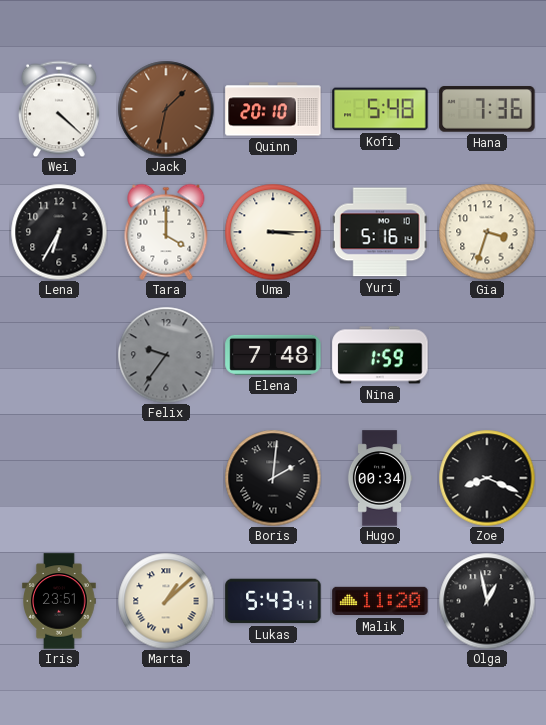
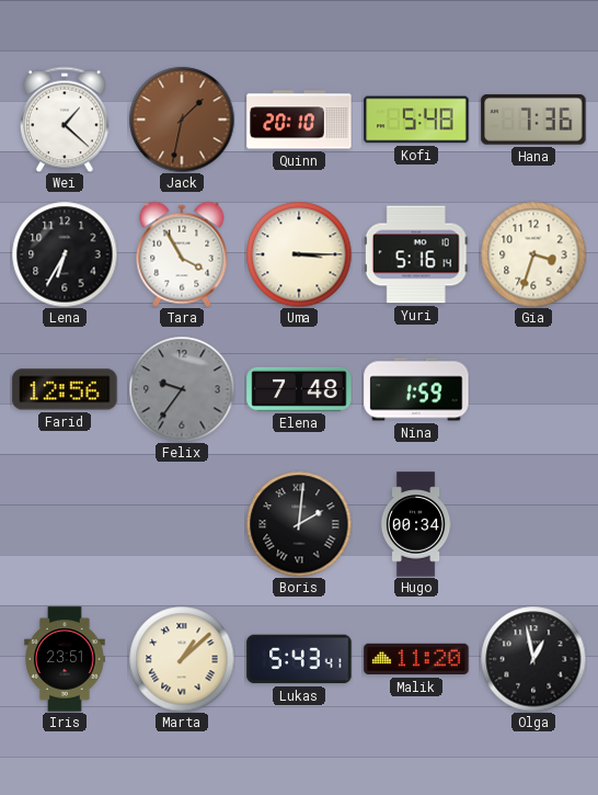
Wei: 4:22 -> 1:22
Tara: 4:00 -> 3:55
Farid: none -> 12:56
Zoe: 8:19 -> none
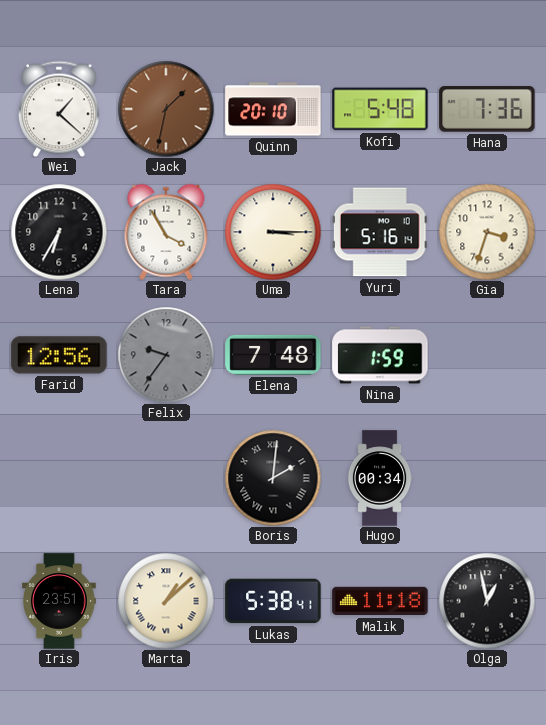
Lukas: 5:43 -> 5:38
Malik: 11:20 -> 11:18
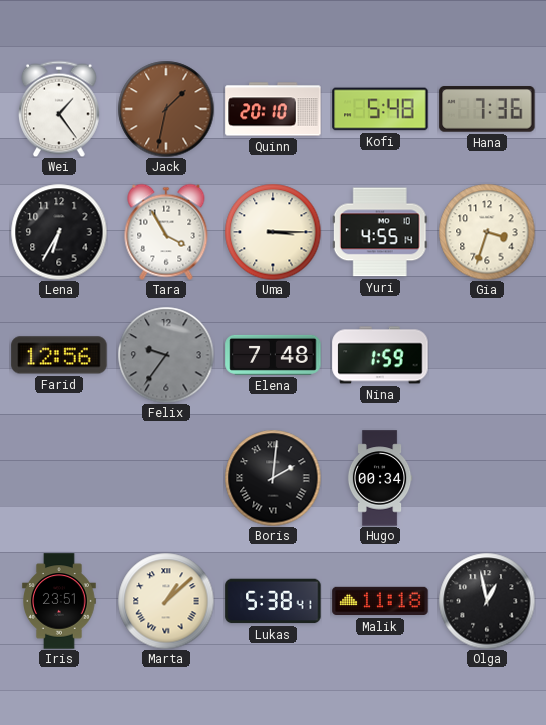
Wei: 1:22 -> 1:24
Yuri: 5:16 -> 4:55
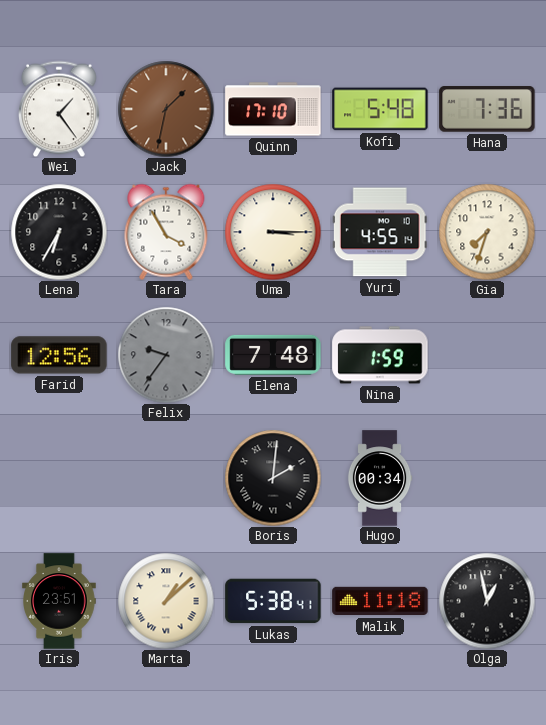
Quinn: 20:10 -> 17:10
Gia: 3:33 -> 7:33
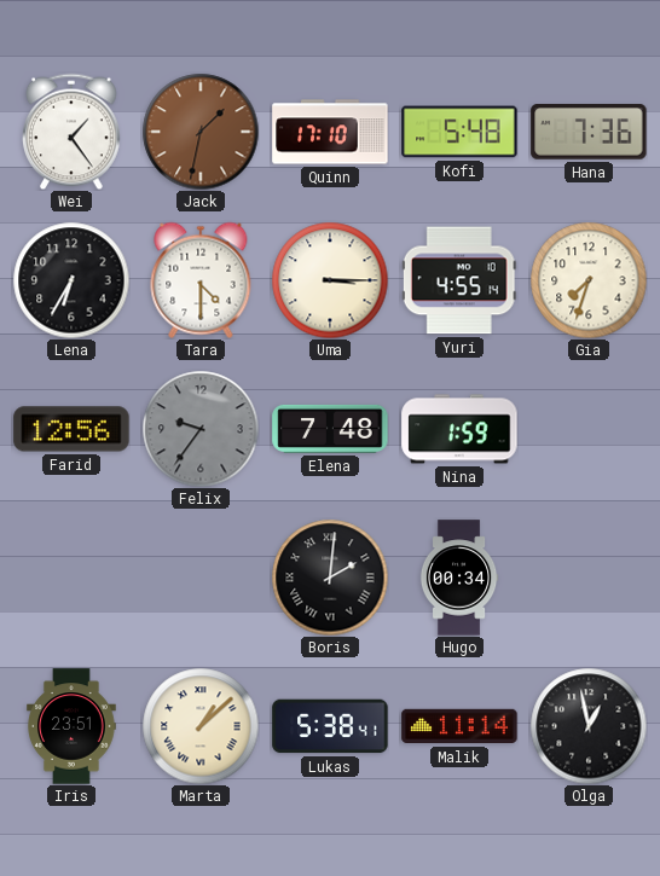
Tara: 3:55 -> 4:30
Malik: 11:18 -> 11:14
